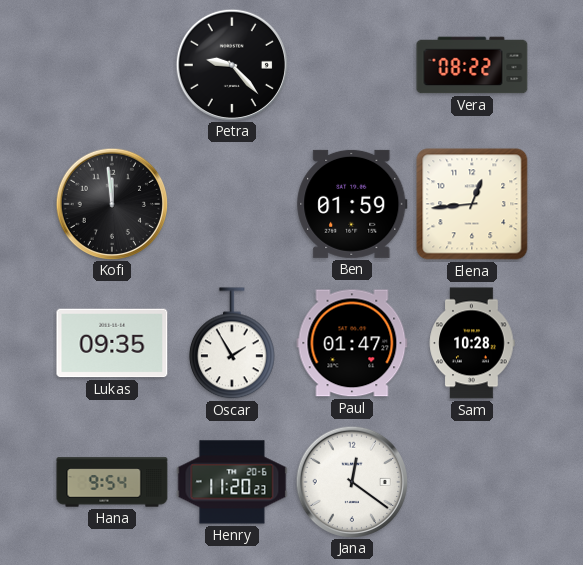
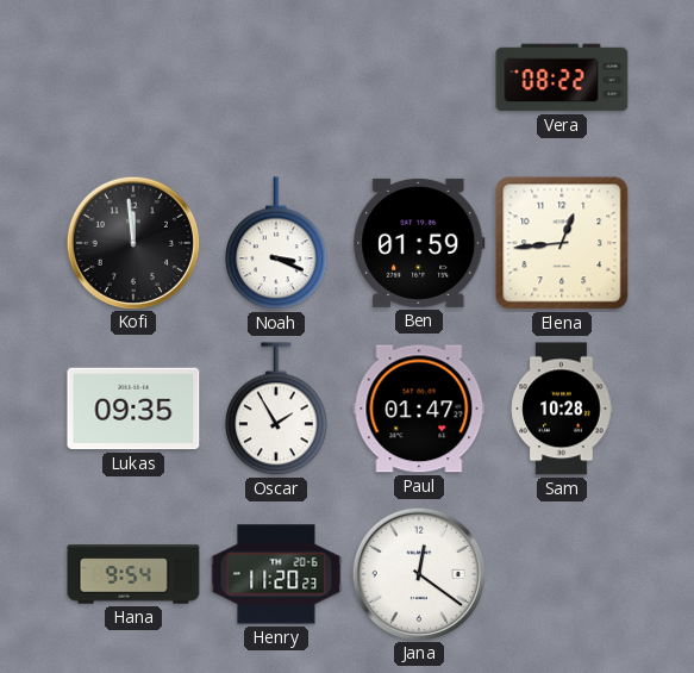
Petra: 9:23 -> none
Noah: none -> 3:19
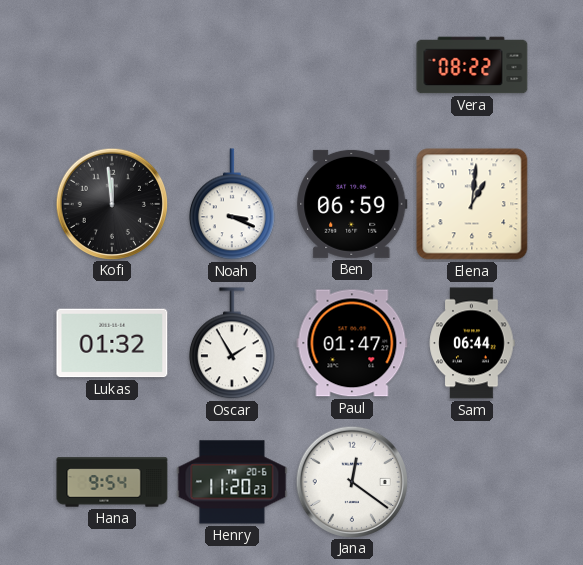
Ben: 01:59 -> 06:59
Elena: 12:44 -> 1:01
Lukas: 09:35 -> 01:32
Sam: 10:28 -> 06:44
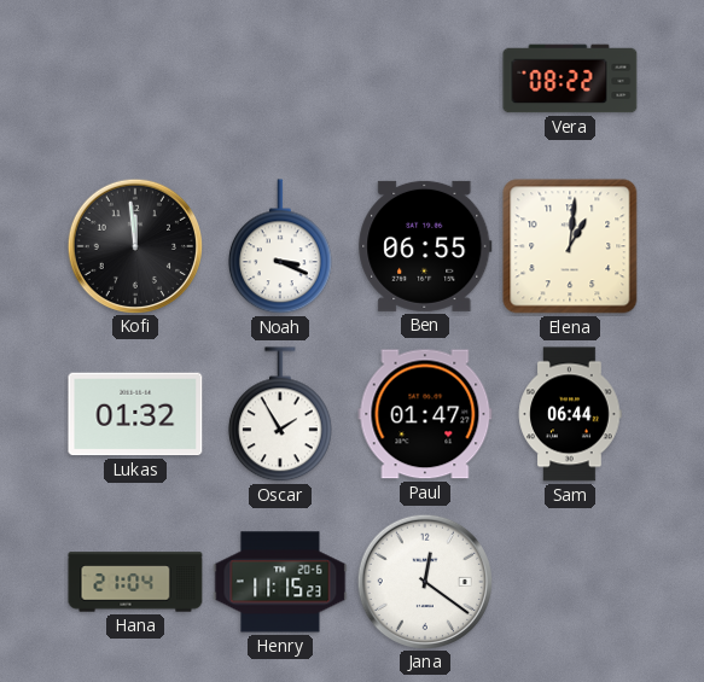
Ben: 06:59 -> 06:55
Hana: 9:54 -> 21:04
Henry: 11:20 -> 11:15
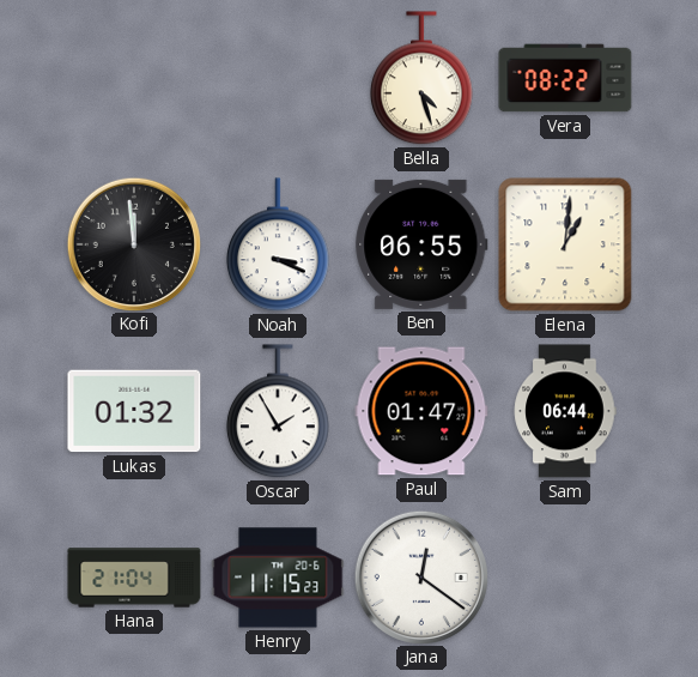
Bella: none -> 4:27
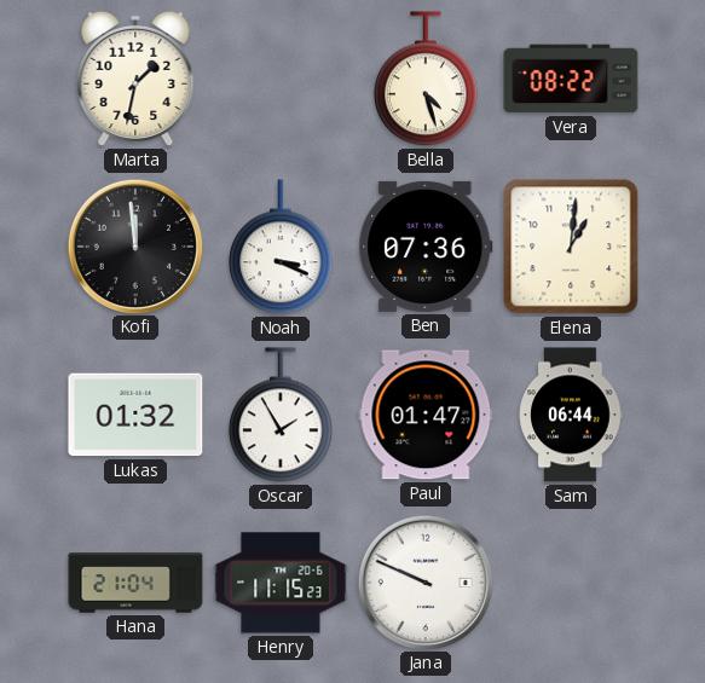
Marta: none -> 1:32
Ben: 06:55 -> 07:36
Jana: 12:21 -> 9:49
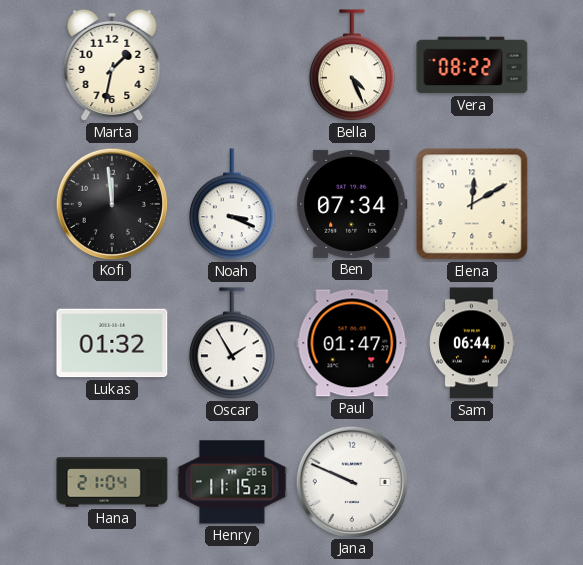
Bella: 4:27 -> 4:26
Ben: 07:36 -> 07:34
Elena: 1:01 -> 12:10
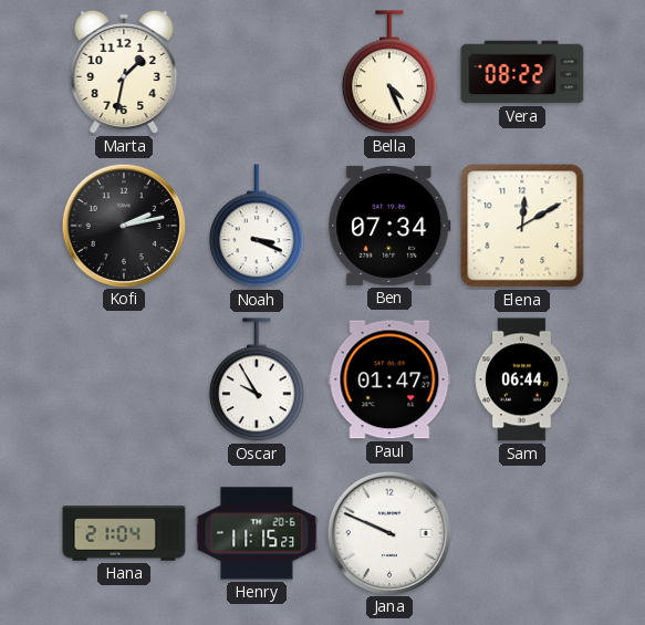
Kofi: 11:59 -> 2:13
Lukas: 01:32 -> none
Oscar: 1:55 -> 9:55
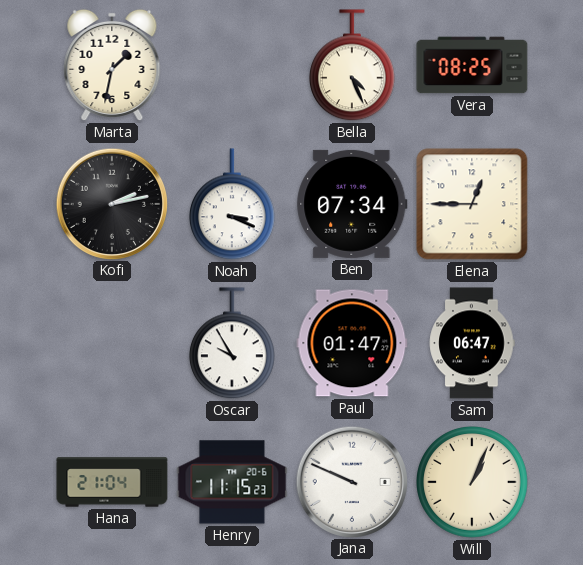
Vera: 08:22 -> 08:25
Elena: 12:10 -> 12:45
Sam: 06:44 -> 06:47
Will: none -> 1:04
